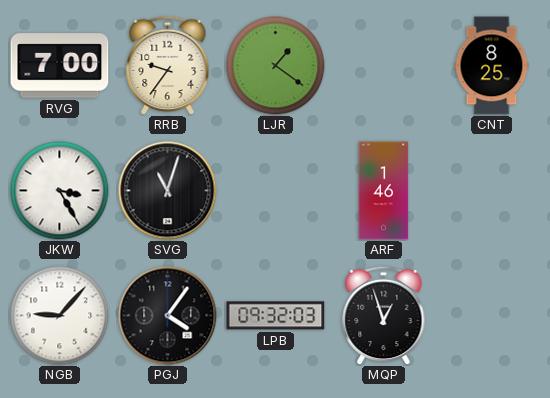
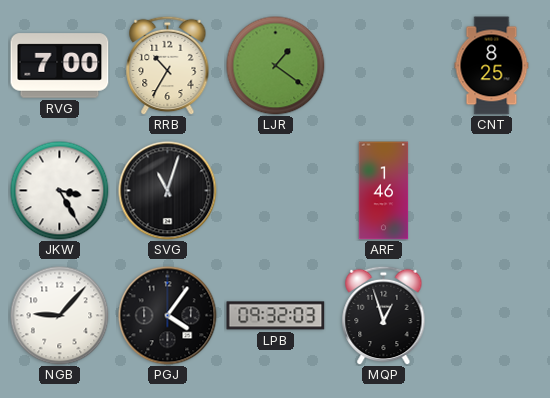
RRB: 9:36 -> 10:35
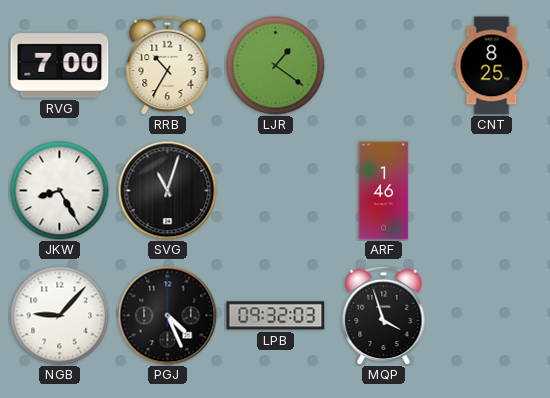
JKW: 3:25 -> 8:25
PGJ: 4:06 -> 4:26
MQP: 12:57 -> 3:57
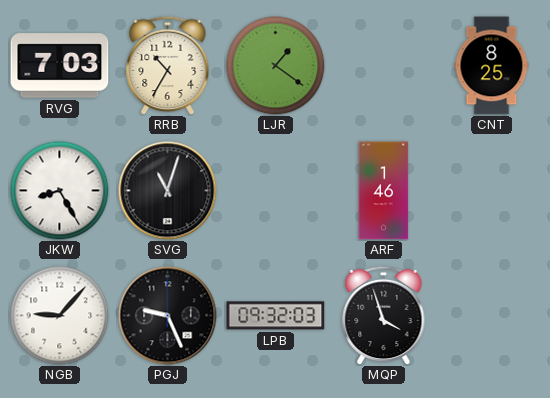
RVG: 7:00 -> 7:03
PGJ: 4:26 -> 9:26
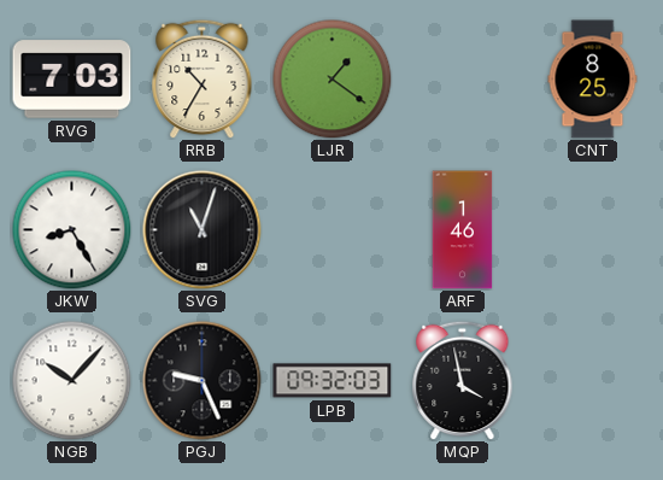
NGB: 9:07 -> 10:07
MQP: 3:57 -> 3:58
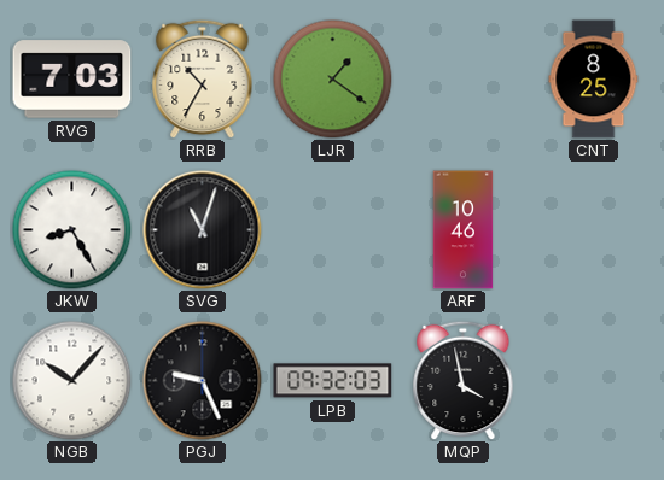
ARF: 1:46 -> 10:46
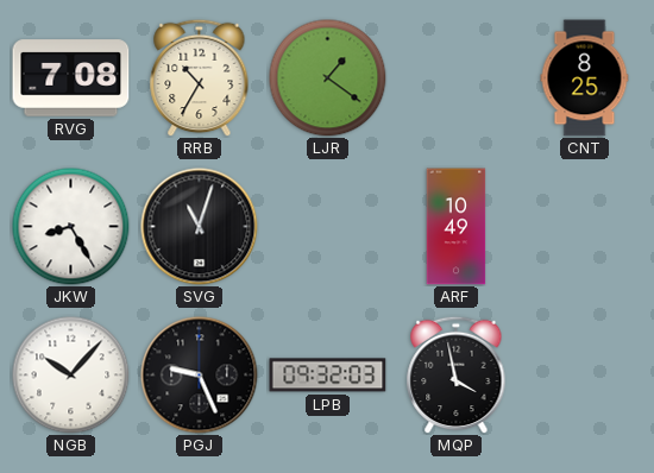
RVG: 7:03 -> 7:08
ARF: 10:46 -> 10:49
